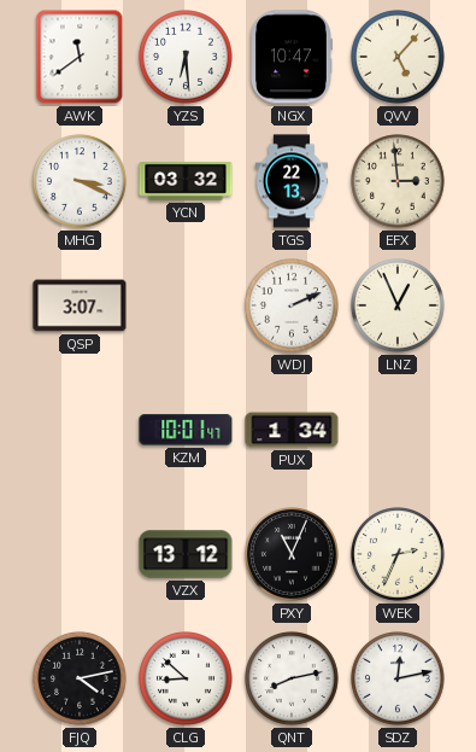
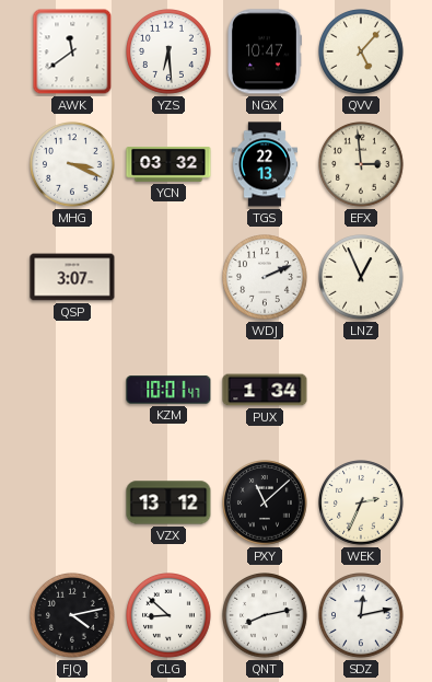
PXY: 11:04 -> 11:08
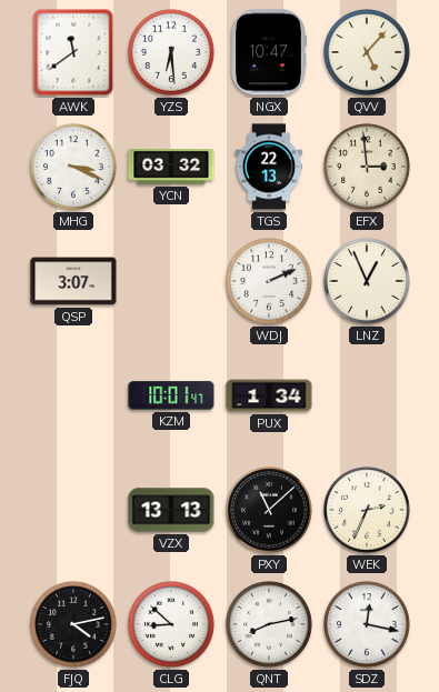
VZX: 13:12 -> 13:13
SDZ: 12:13 -> 12:17
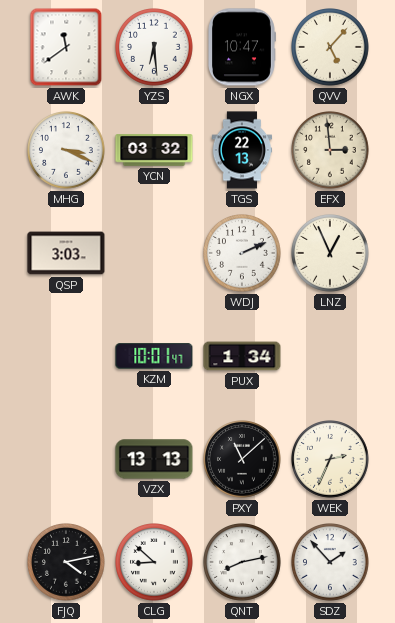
QSP: 3:07 -> 3:03
SDZ: 12:17 -> 1:53
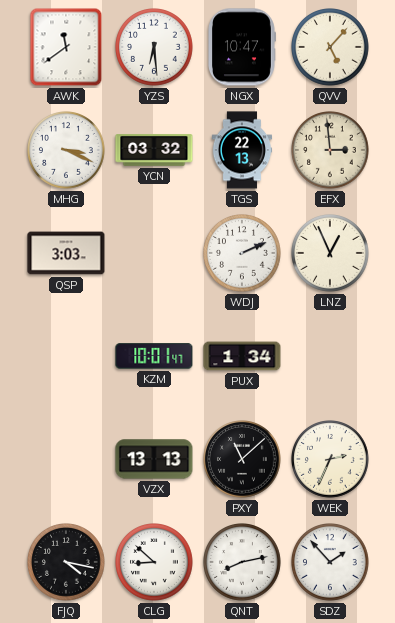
FJQ: 4:13 -> 4:17
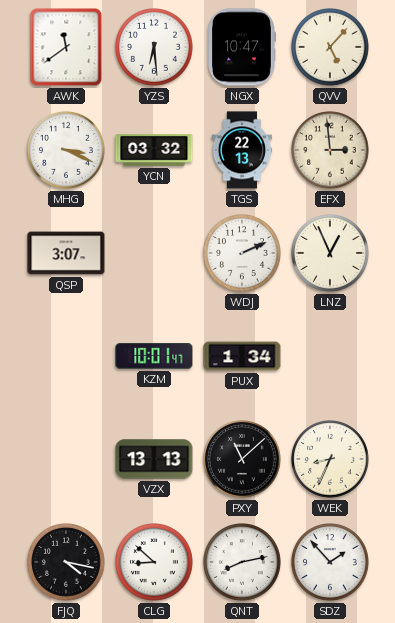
QSP: 3:03 -> 3:07
WEK: 2:34 -> 8:34
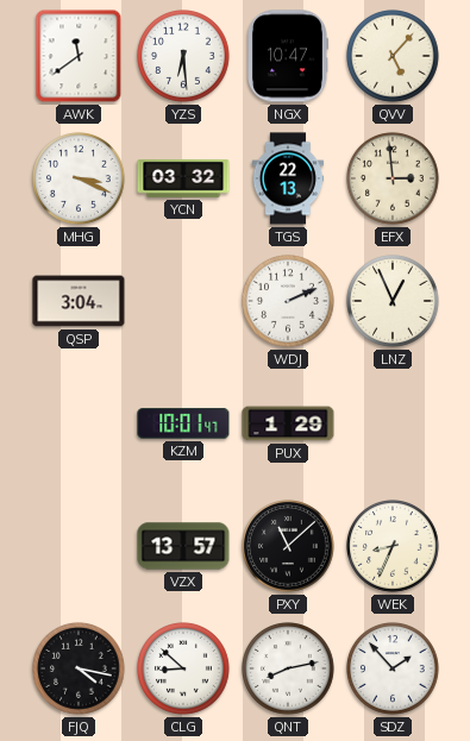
QSP: 3:07 -> 3:04
PUX: 1:34 -> 1:29
VZX: 13:13 -> 13:57
